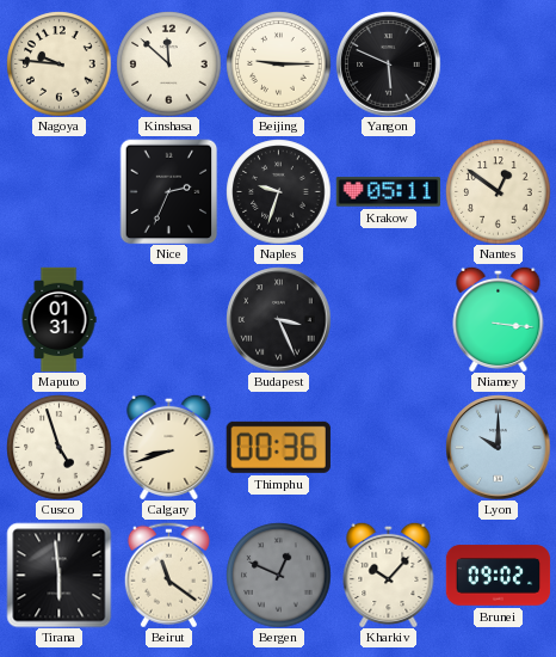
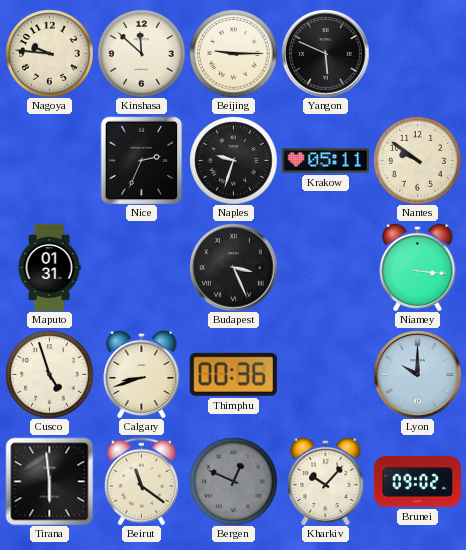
Nantes: 12:51 -> 9:51
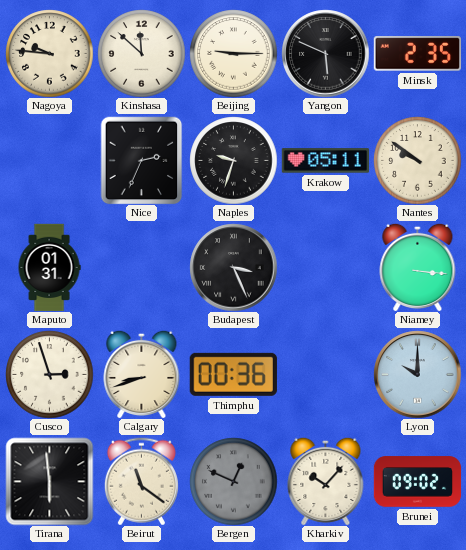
Minsk: none -> 2:35
Cusco: 4:57 -> 2:57
